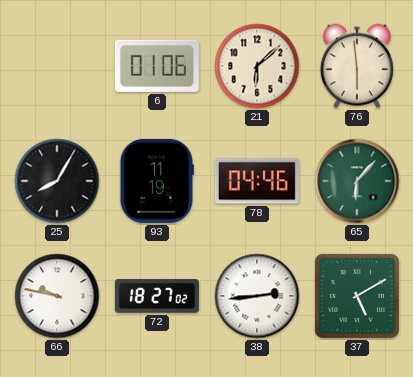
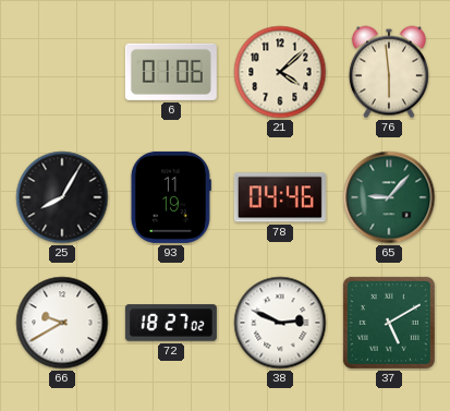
21: 6:08 -> 4:08
65: 6:07 -> 9:07
66: 9:47 -> 9:40
38: 2:44 -> 2:49
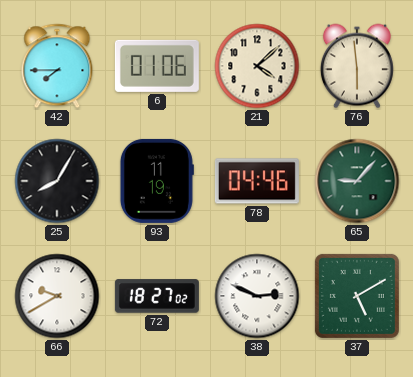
42: none -> 7:45
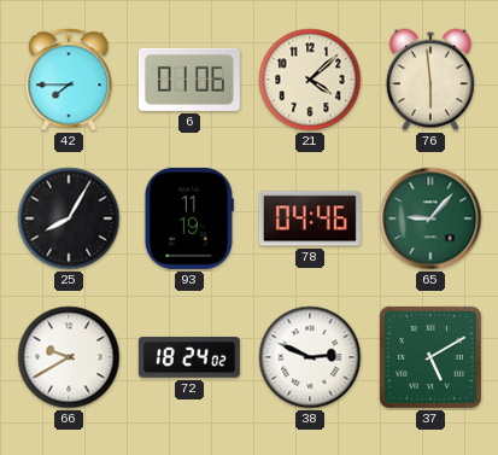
72: 18:27 -> 18:24
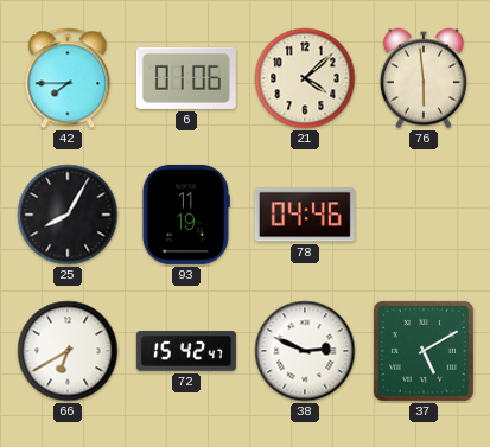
65: 9:07 -> none
66: 9:40 -> 6:40
72: 18:24 -> 15:42
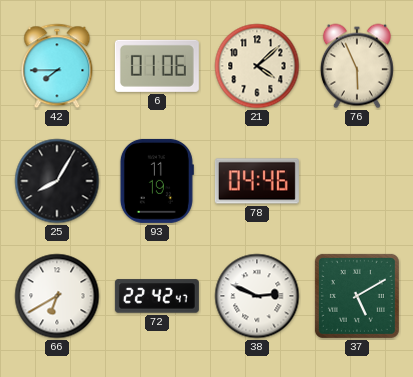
76: 5:59 -> 5:56
72: 15:42 -> 22:42
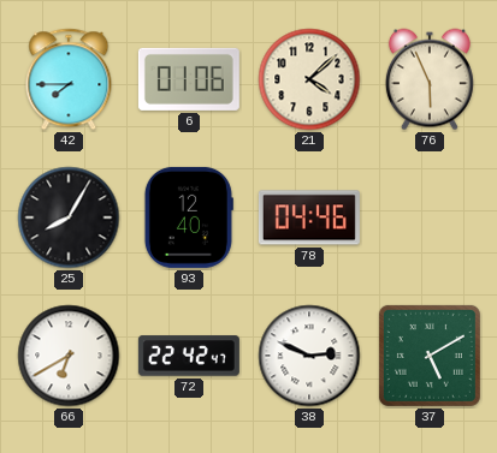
93: 11:19 -> 12:40
